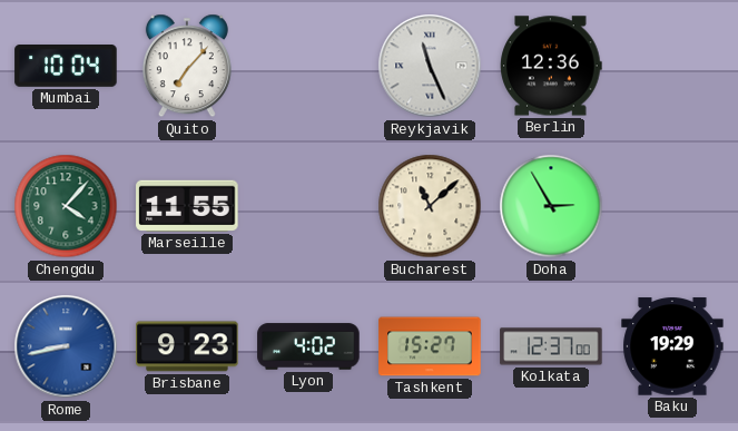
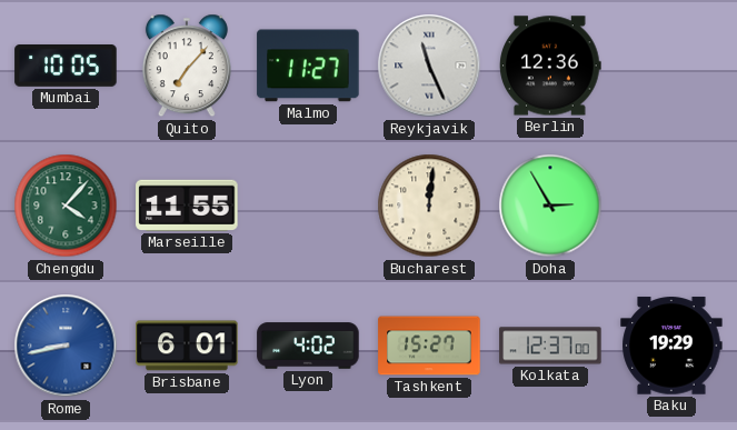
Mumbai: 10:04 -> 10:05
Malmo: none -> 11:27
Bucharest: 11:08 -> 12:01
Brisbane: 9:23 -> 6:01
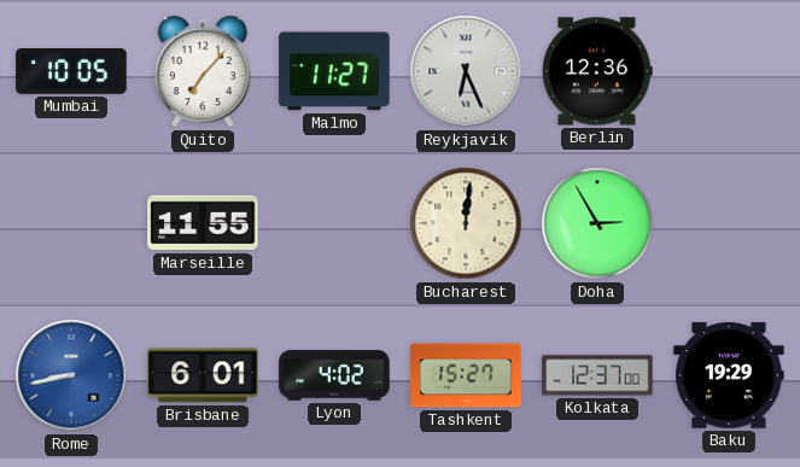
Reykjavik: 11:26 -> 6:26
Chengdu: 4:07 -> none
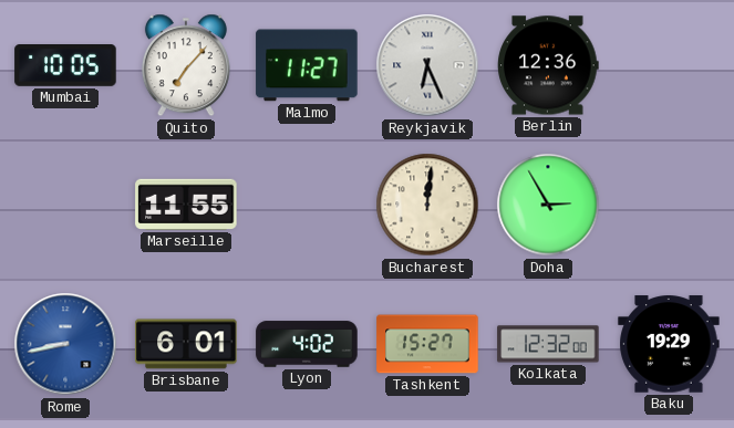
Kolkata: 12:37 -> 12:32
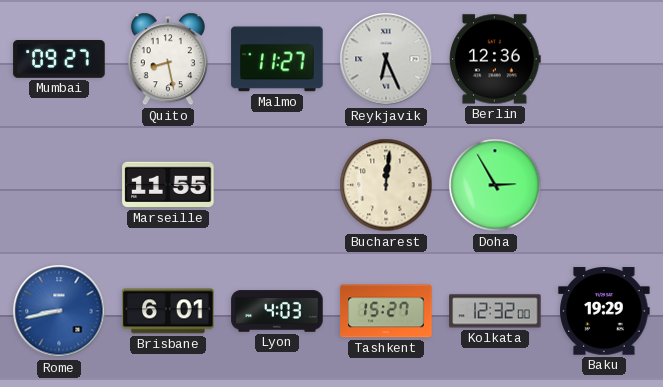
Mumbai: 10:05 -> 09:27
Quito: 7:07 -> 8:28
Lyon: 4:02 -> 4:03
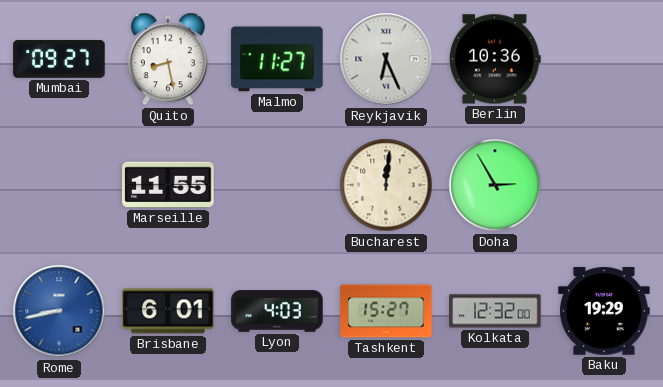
Berlin: 12:36 -> 10:36
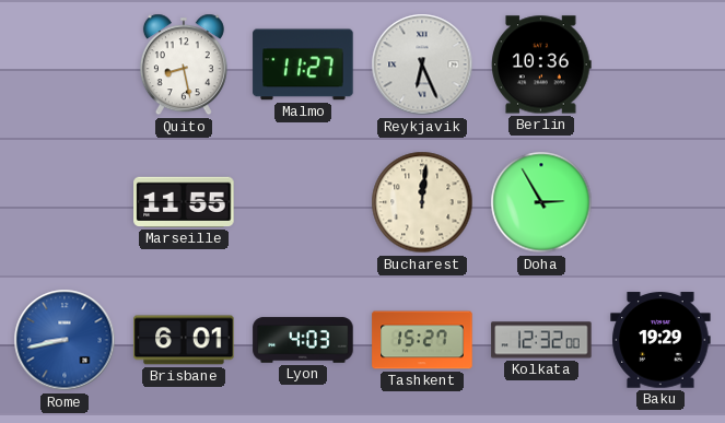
Mumbai: 09:27 -> none
